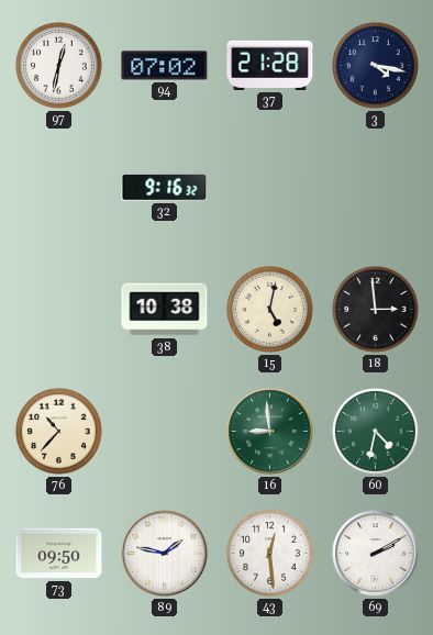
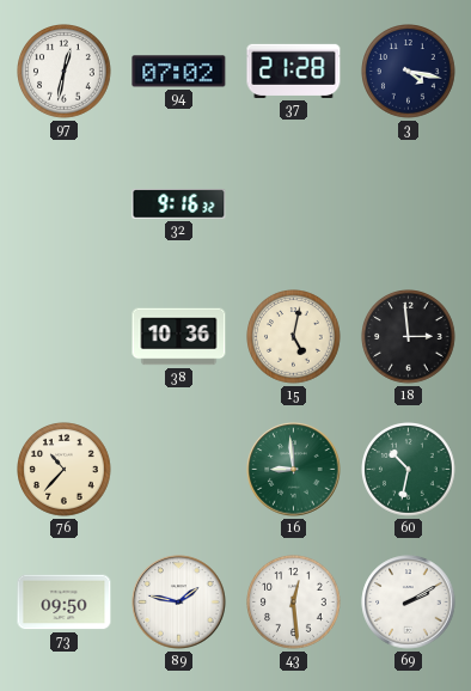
38: 10:38 -> 10:36
60: 4:32 -> 10:32
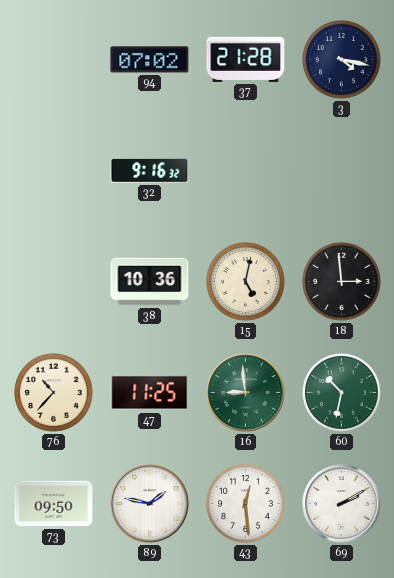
97: 12:32 -> none
47: none -> 11:25
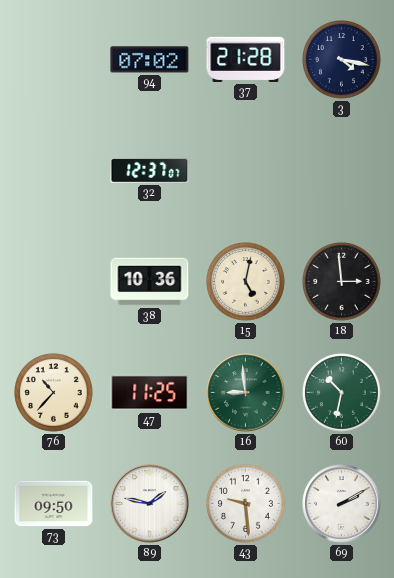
32: 9:16 -> 12:37
43: 12:29 -> 9:29
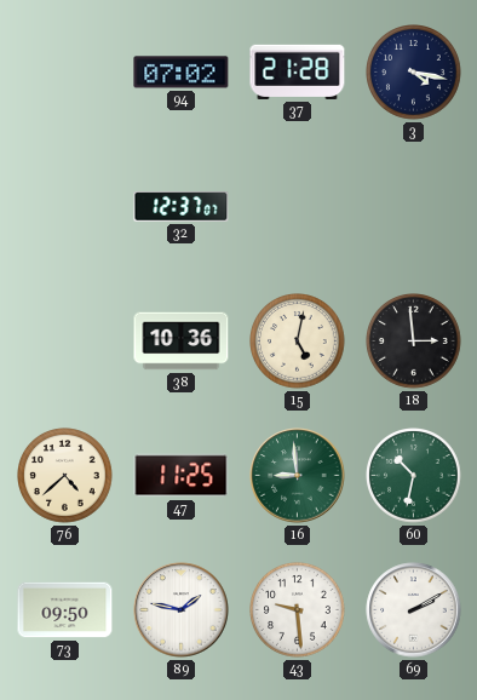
76: 10:37 -> 4:38
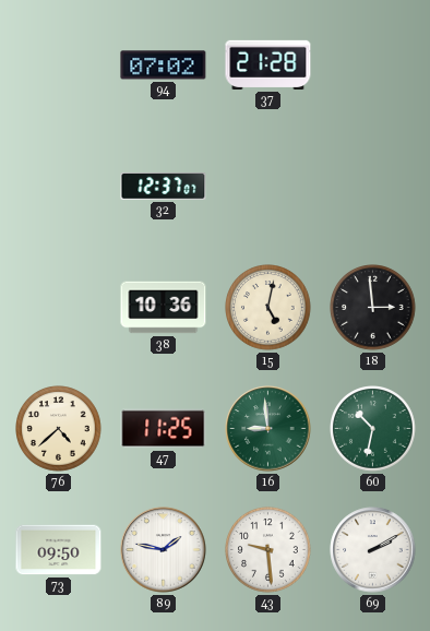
3: 4:17 -> none
